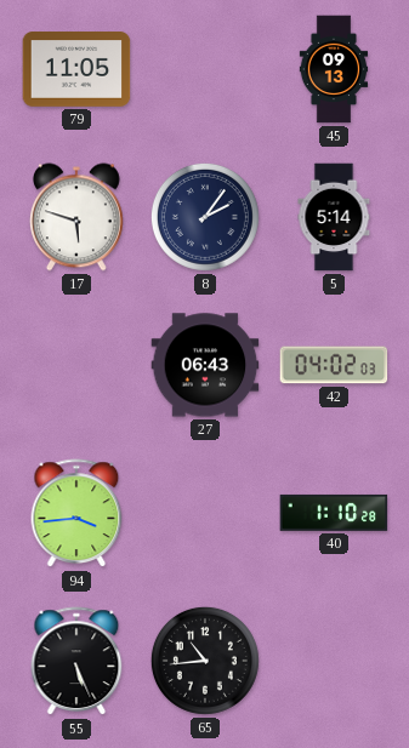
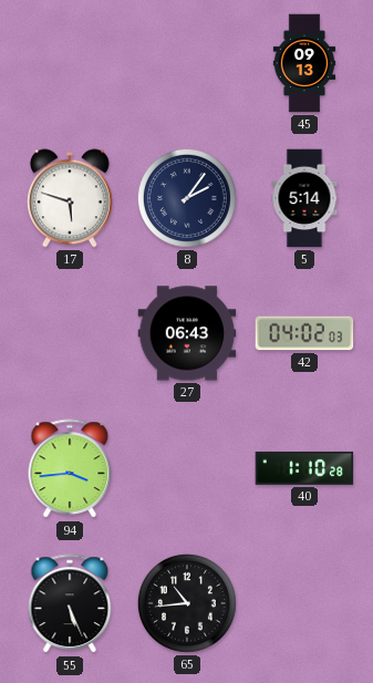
79: 11:05 -> none
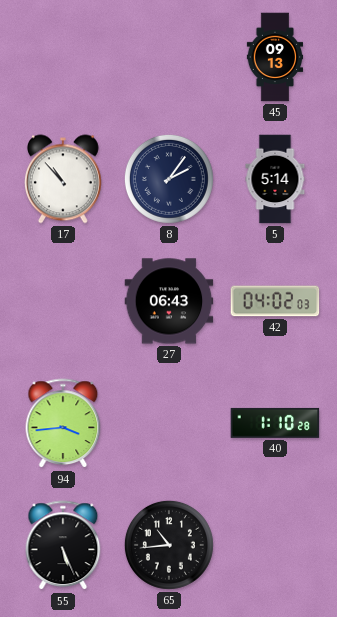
17: 5:48 -> 10:53
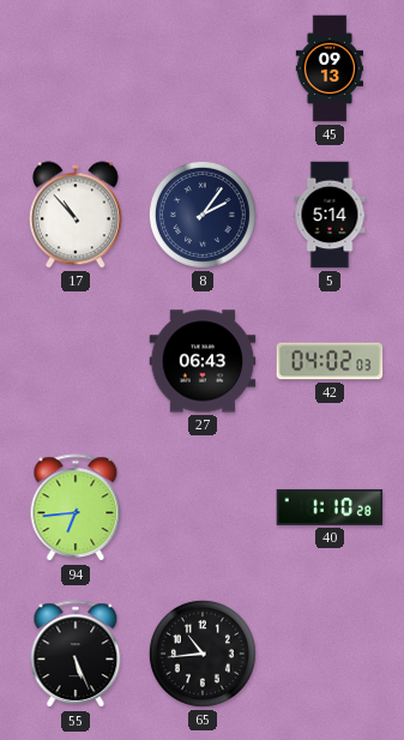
94: 3:44 -> 6:44
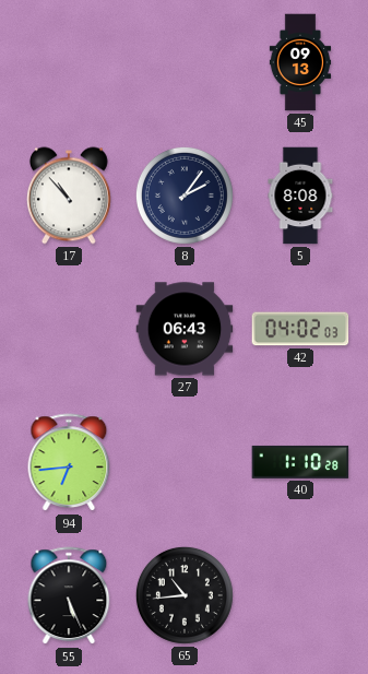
5: 5:14 -> 8:08
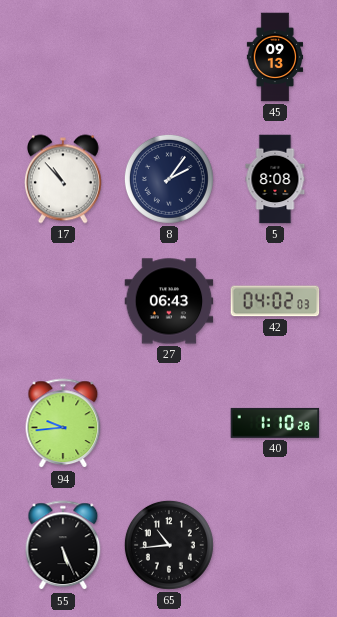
94: 6:44 -> 9:44
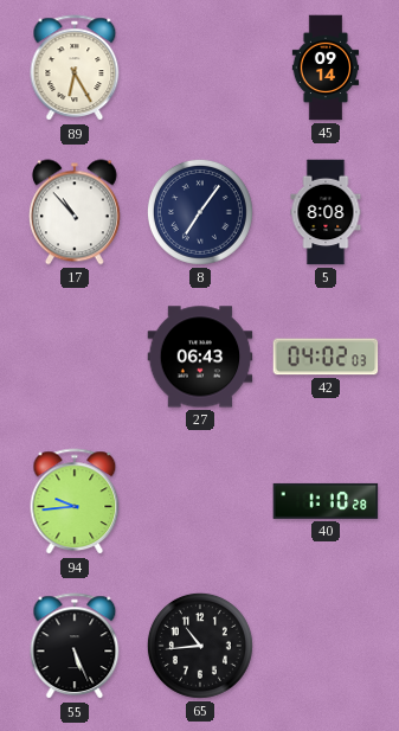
89: none -> 6:25
45: 09:13 -> 09:14
8: 2:06 -> 7:06
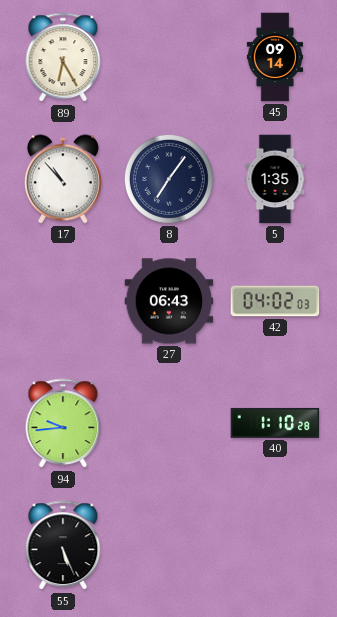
5: 8:08 -> 1:35
65: 10:44 -> none
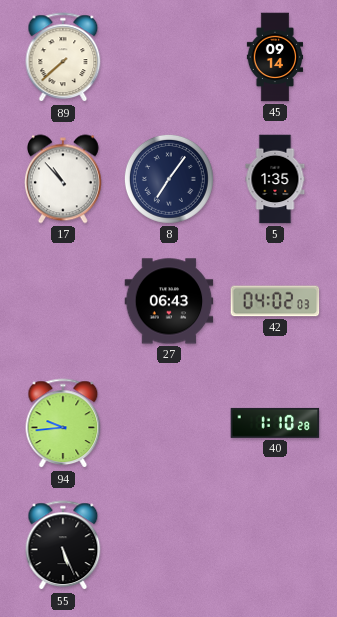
89: 6:25 -> 7:38
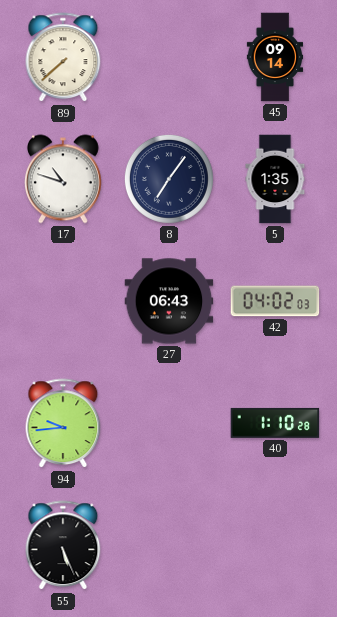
17: 10:53 -> 10:48
